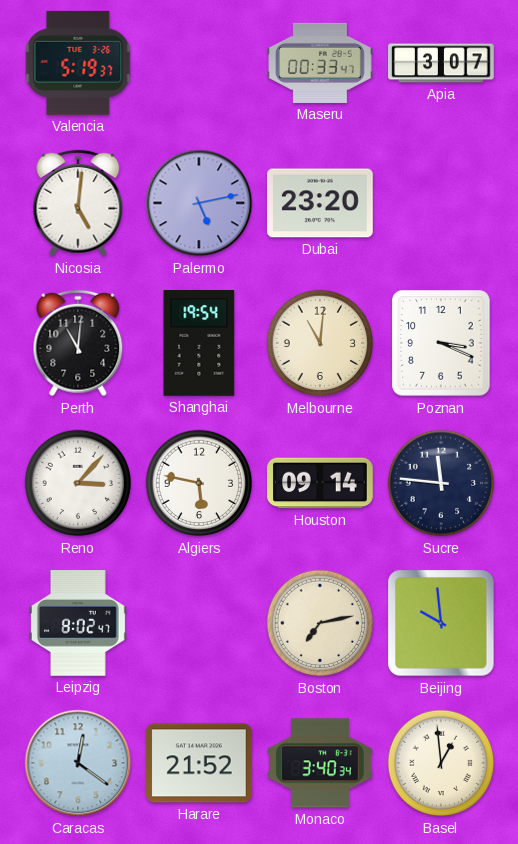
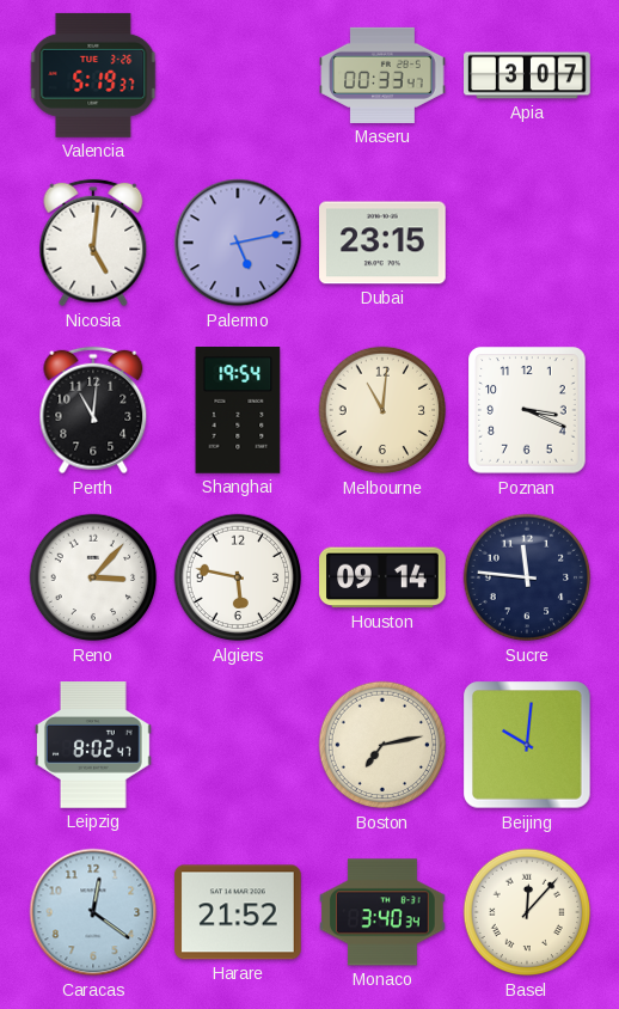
Dubai: 23:20 -> 23:15
Beijing: 9:59 -> 10:01
Basel: 12:59 -> 12:07
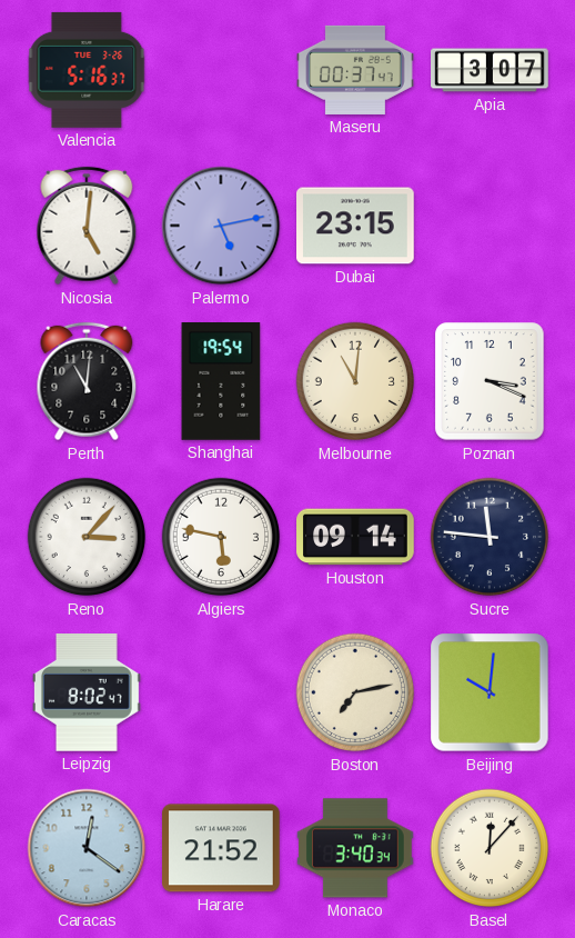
Valencia: 5:19 -> 5:16
Maseru: 00:33 -> 00:37
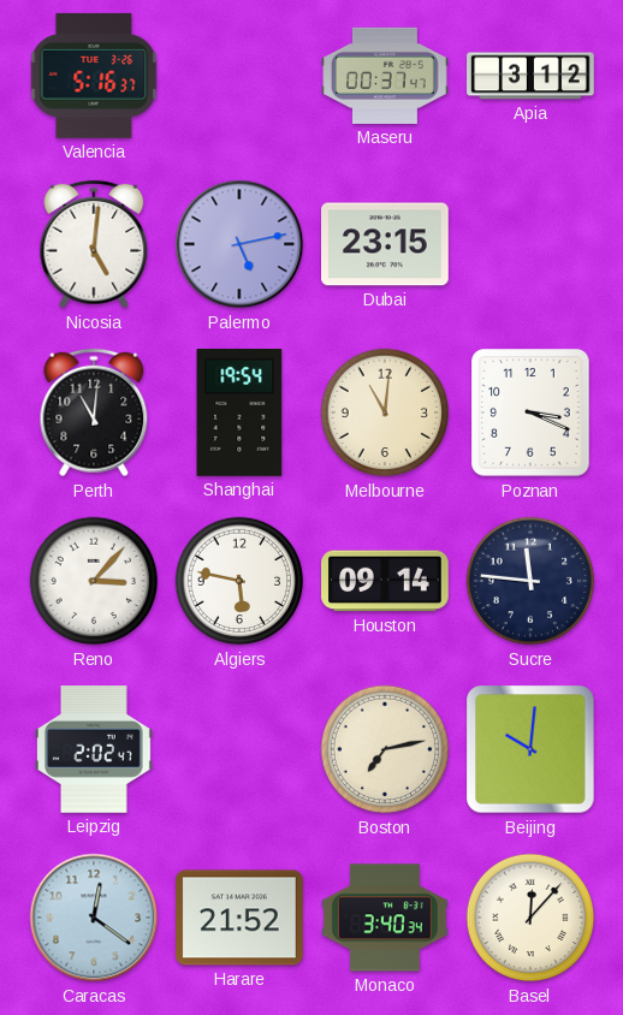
Apia: 3:07 -> 3:12
Leipzig: 8:02 -> 2:02
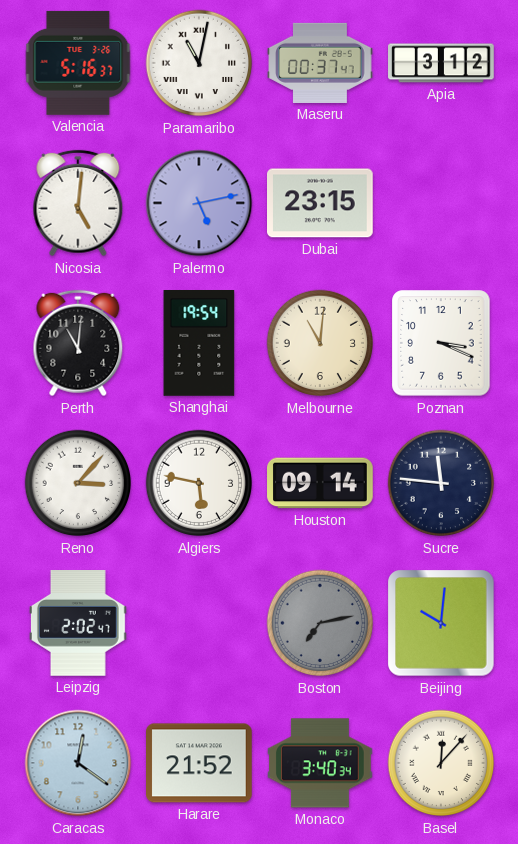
Paramaribo: none -> 11:02
Boston dial: cream -> grey
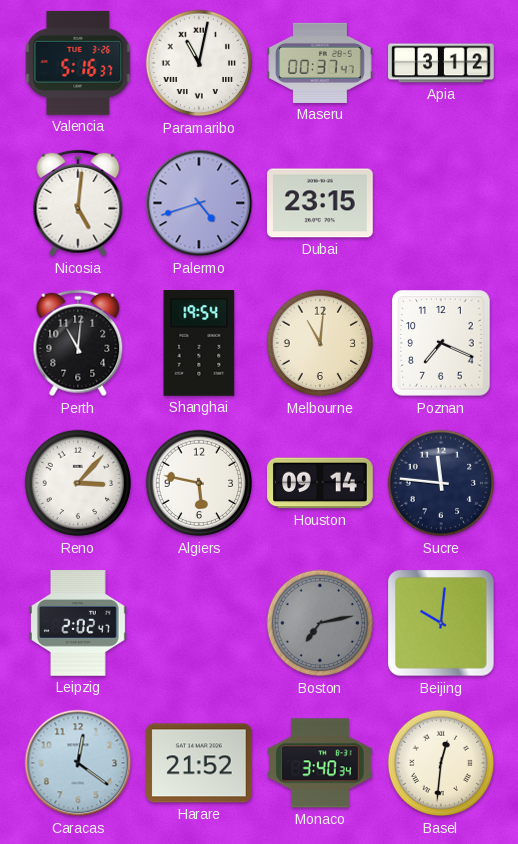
Palermo: 5:13 -> 4:42
Poznan: 3:19 -> 7:19
Basel: 12:07 -> 12:31
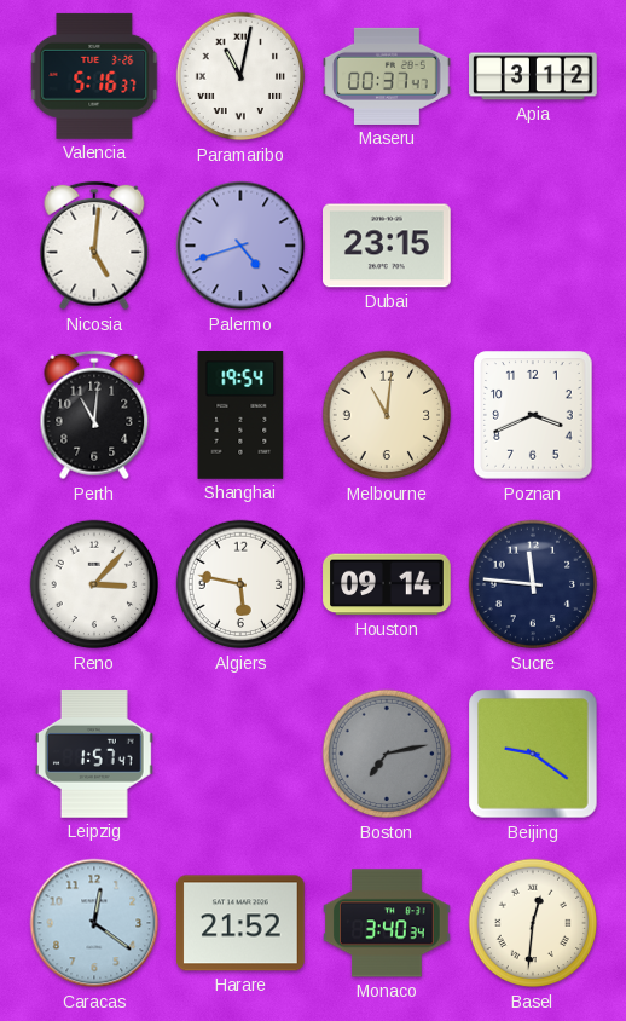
Poznan: 7:19 -> 3:41
Leipzig: 2:02 -> 1:57
Beijing: 10:01 -> 9:21
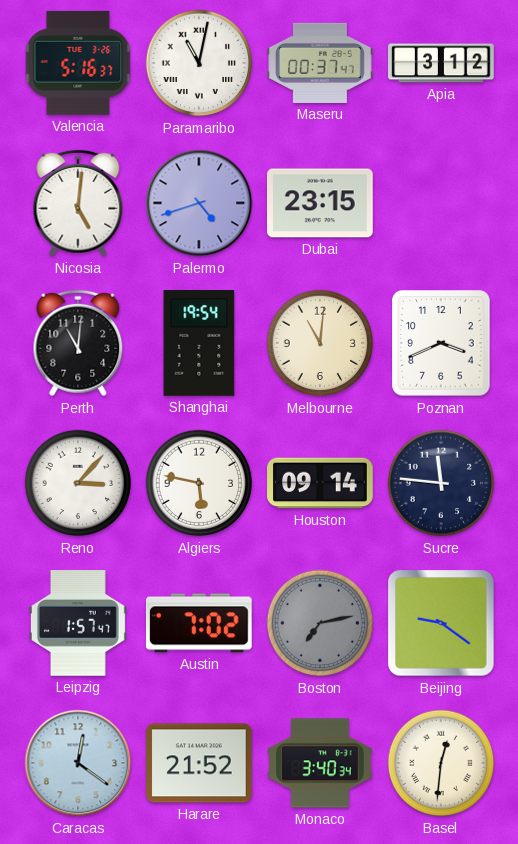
Austin: none -> 7:02
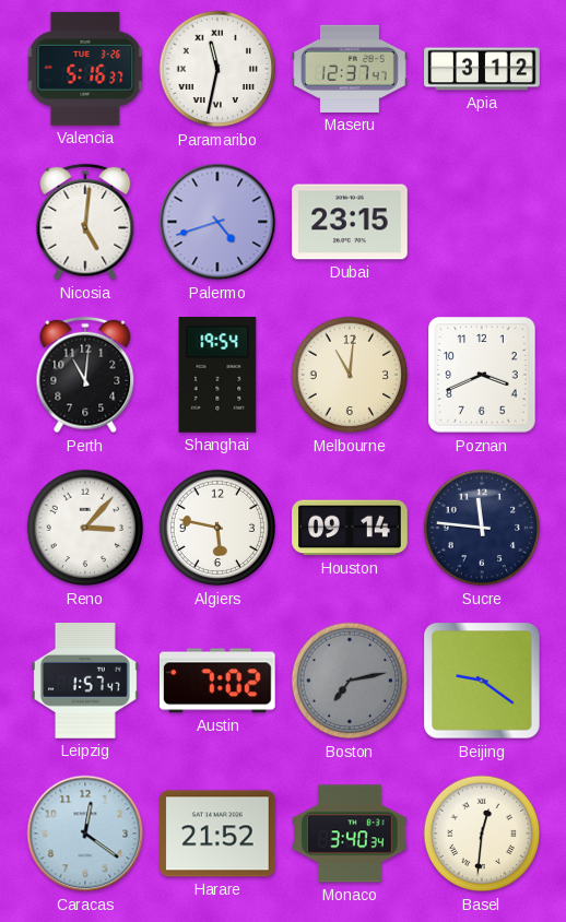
Paramaribo: 11:02 -> 11:32
Maseru: 00:37 -> 12:37
